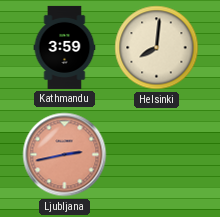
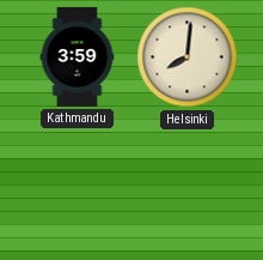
Ljubljana: 2:43 -> none
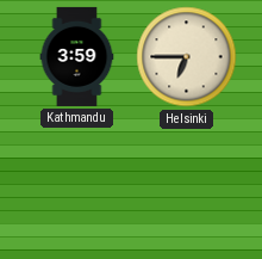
Helsinki: 8:01 -> 6:45
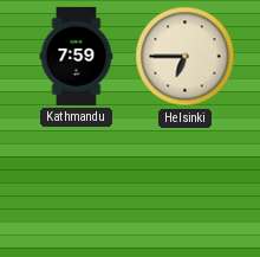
Kathmandu: 3:59 -> 7:59
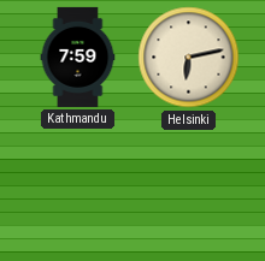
Helsinki: 6:45 -> 6:13
